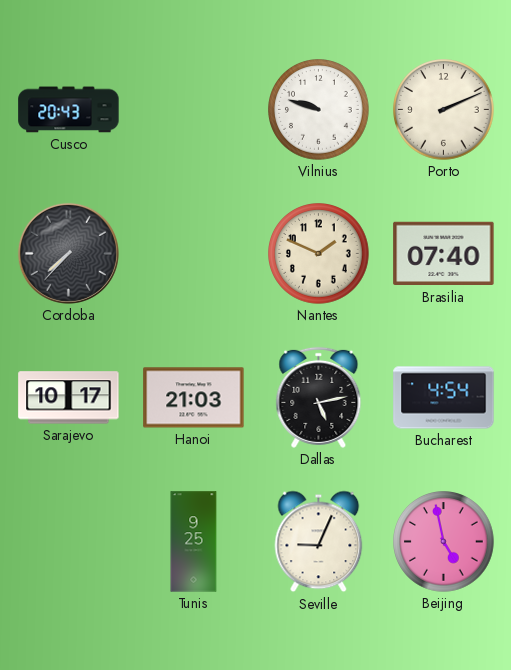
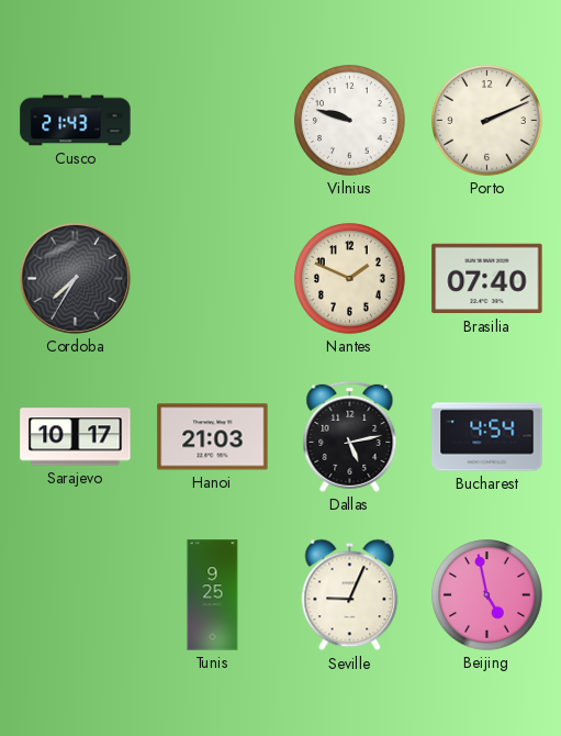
Cusco: 20:43 -> 21:43
Cordoba: 7:37 -> 7:35
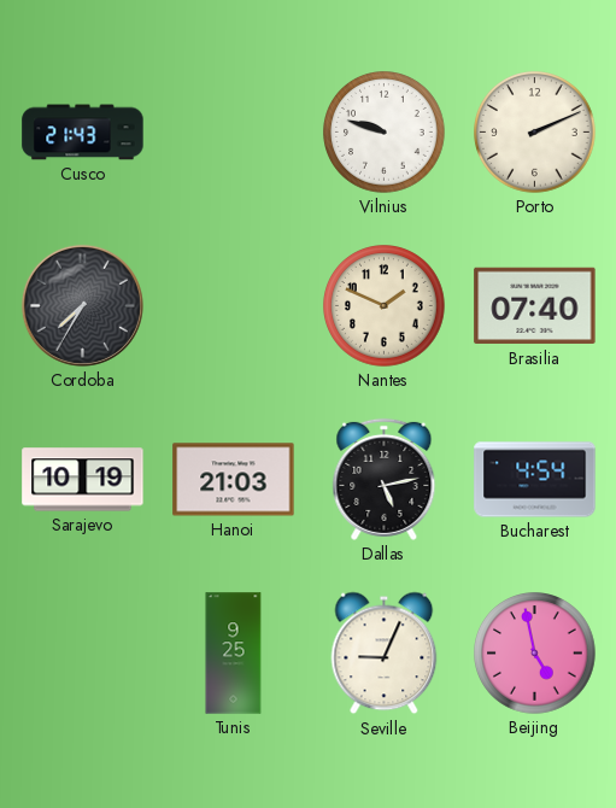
Sarajevo: 10:17 -> 10:19
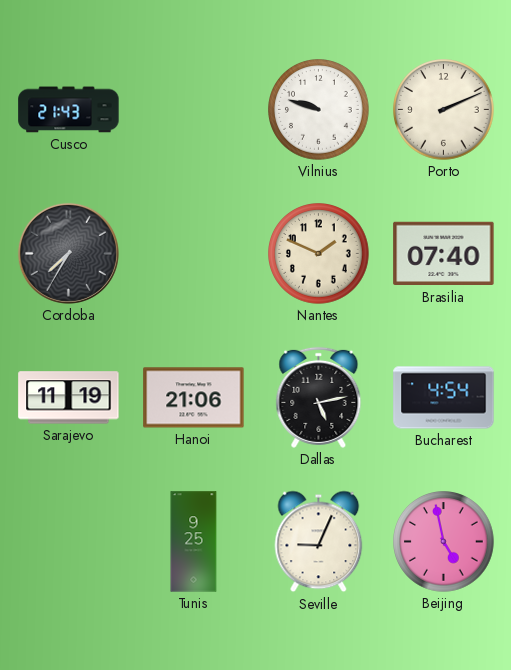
Sarajevo: 10:19 -> 11:19
Hanoi: 21:03 -> 21:06
